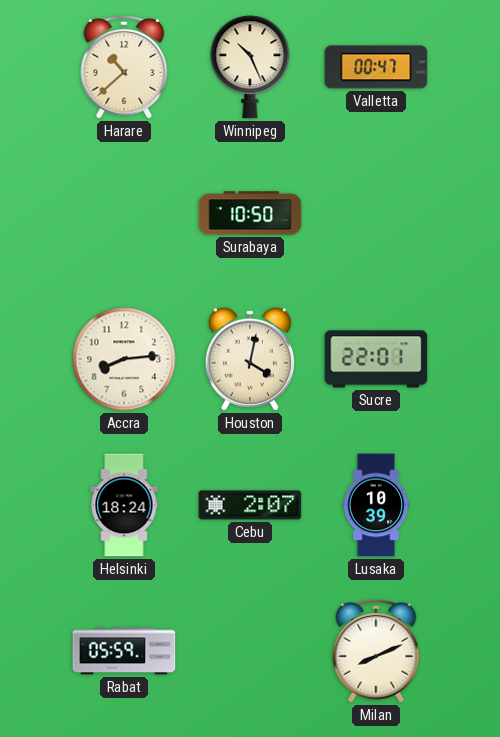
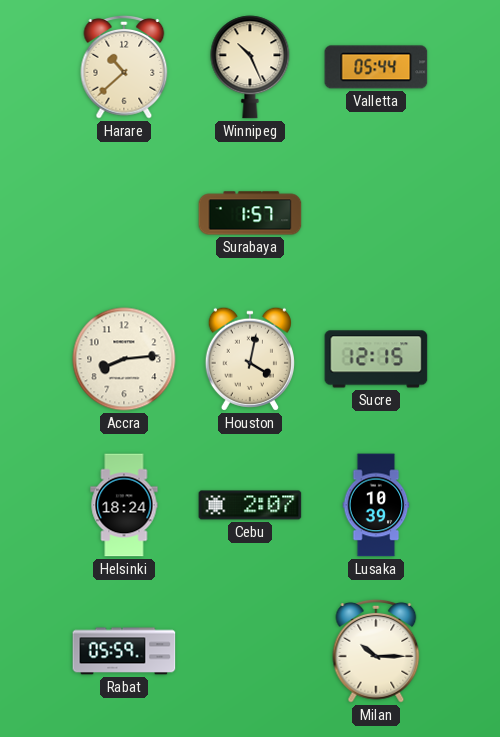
Valletta: 00:47 -> 05:44
Surabaya: 10:50 -> 1:57
Sucre: 22:01 -> 12:15
Milan: 8:11 -> 10:15
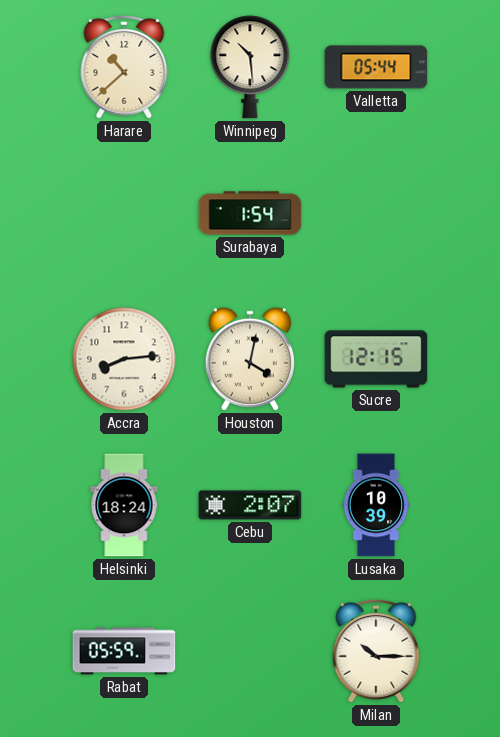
Winnipeg: 10:26 -> 10:29
Surabaya: 1:57 -> 1:54
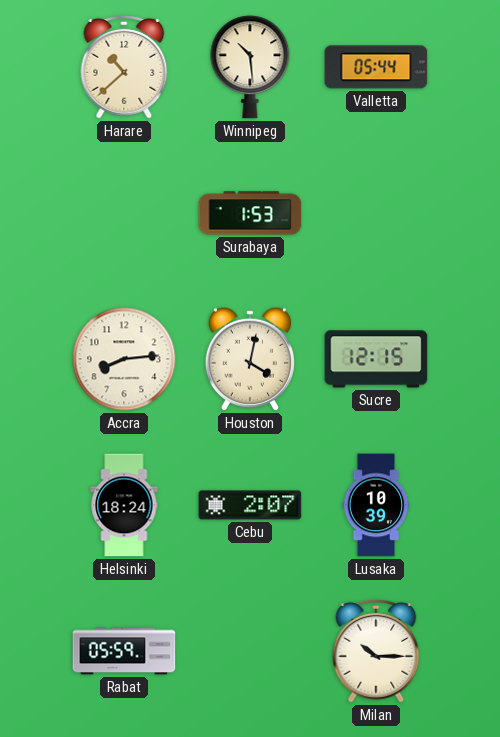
Surabaya: 1:54 -> 1:53
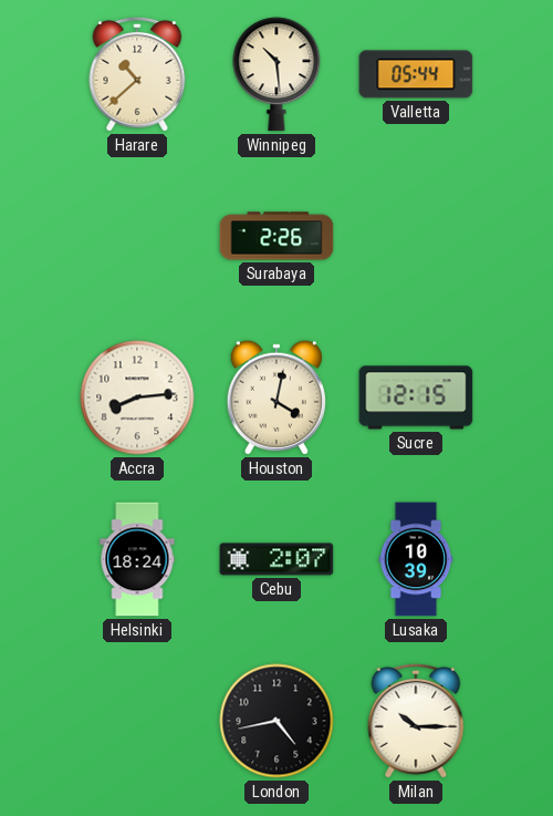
Surabaya: 1:53 -> 2:26
Rabat: 05:59 -> none
London: none -> 4:43
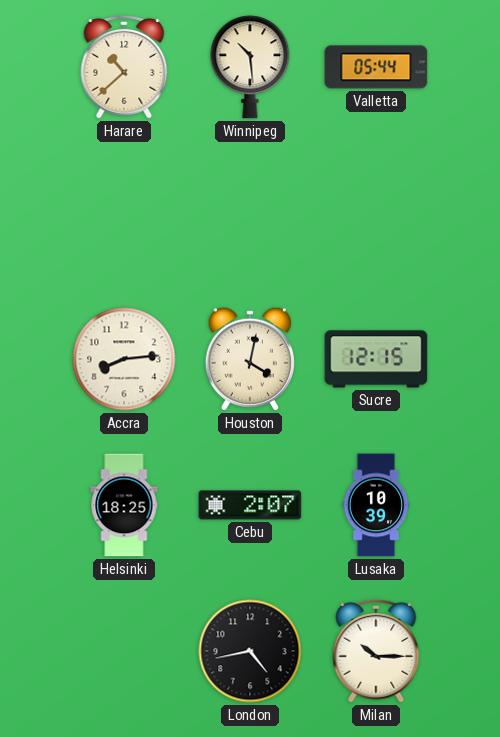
Surabaya: 2:26 -> none
Helsinki: 18:24 -> 18:25
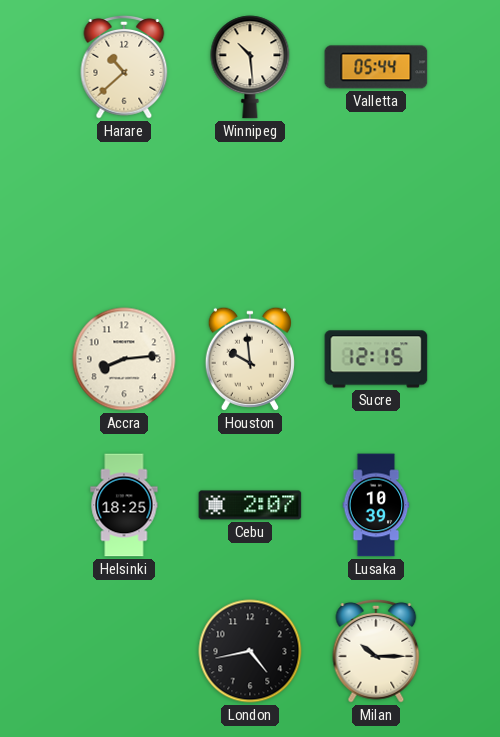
Houston: 4:02 -> 9:59
